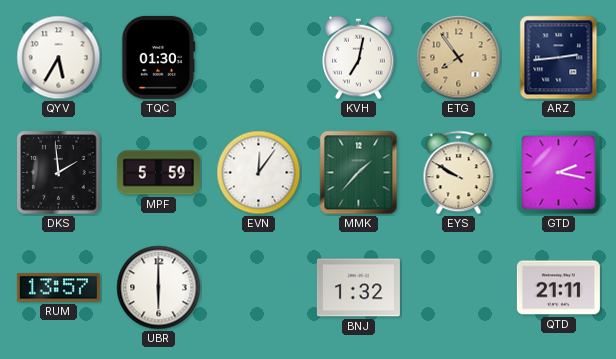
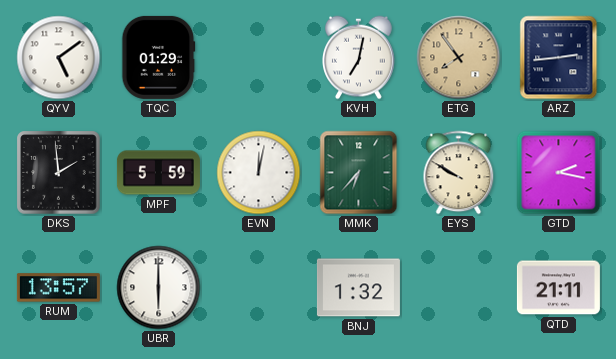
QYV: 5:35 -> 5:09
TQC: 01:30 -> 01:29
EVN: 12:06 -> 12:02
MMK: 1:37 -> 6:37
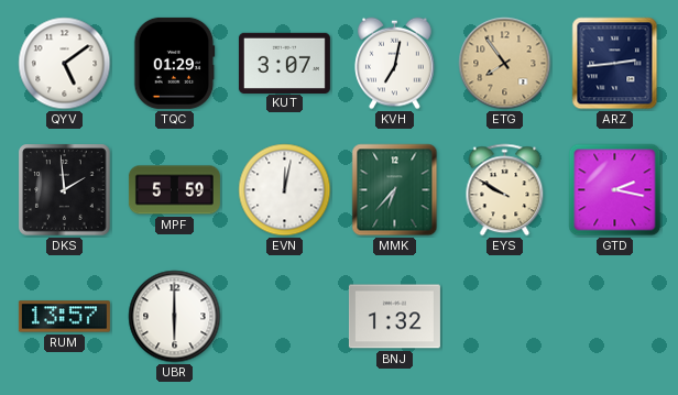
KUT: none -> 3:07
QTD: 21:11 -> none
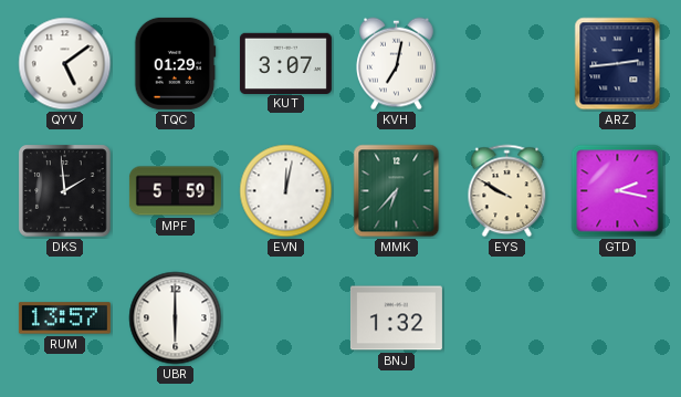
ETG: 7:54 -> none
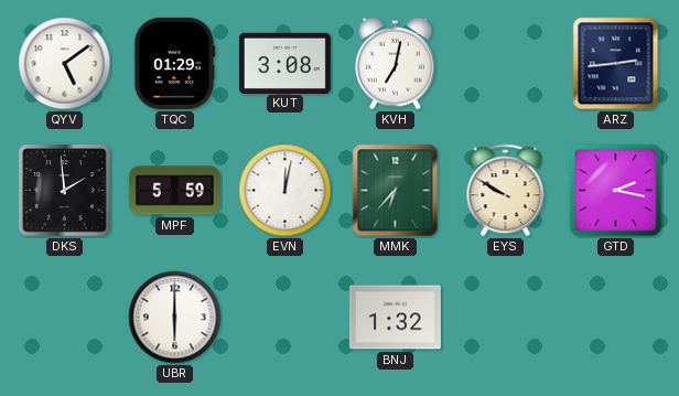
KUT: 3:07 -> 3:08
RUM: 13:57 -> none
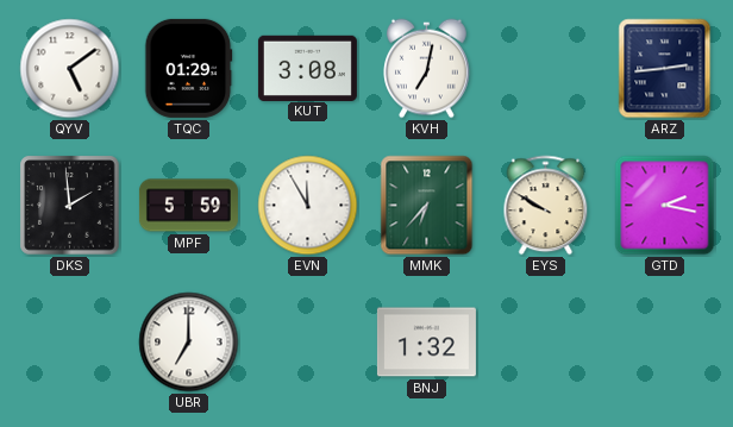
EVN: 12:02 -> 11:55
UBR: 6:00 -> 7:00
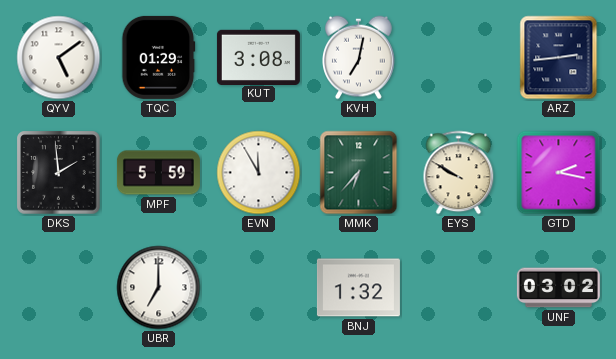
UNF: none -> 03:02
